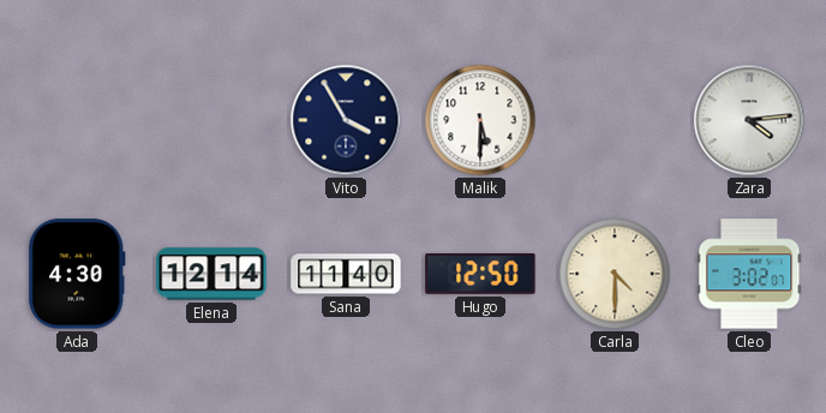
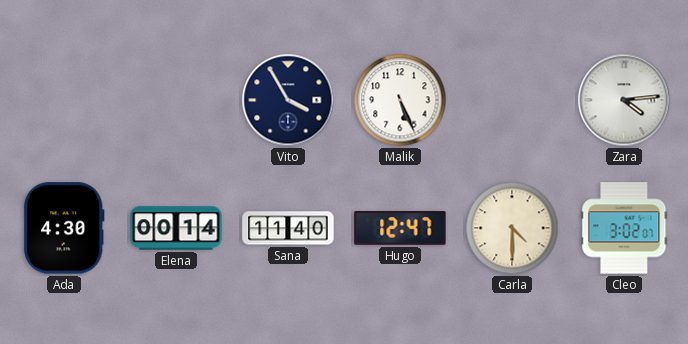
Malik: 5:30 -> 5:26
Elena: 12:14 -> 00:14
Hugo: 12:50 -> 12:47
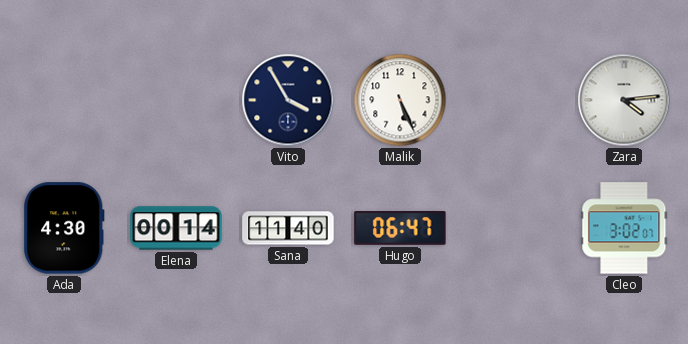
Hugo: 12:47 -> 06:47
Carla: 4:30 -> none
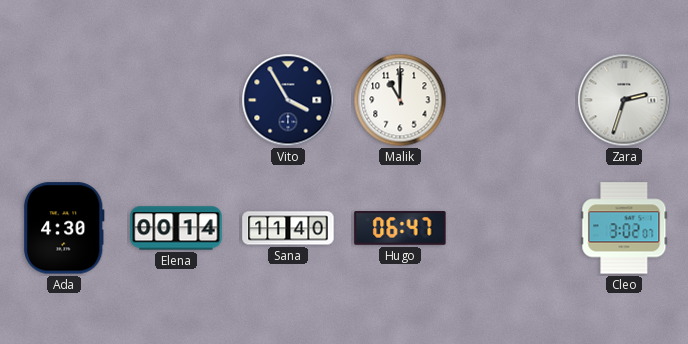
Malik: 5:26 -> 11:00
Zara: 4:14 -> 2:33
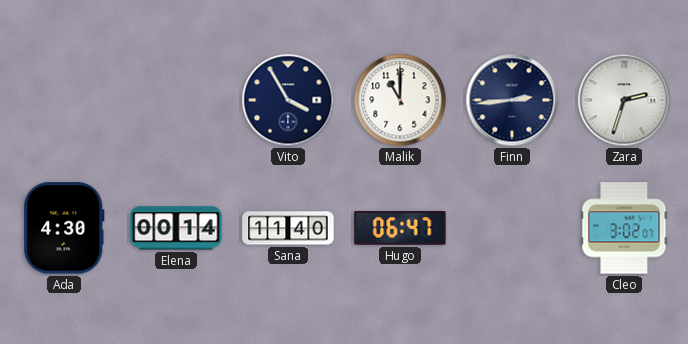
Finn: none -> 2:44
